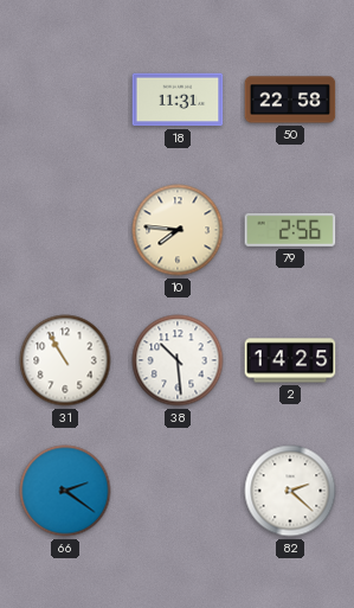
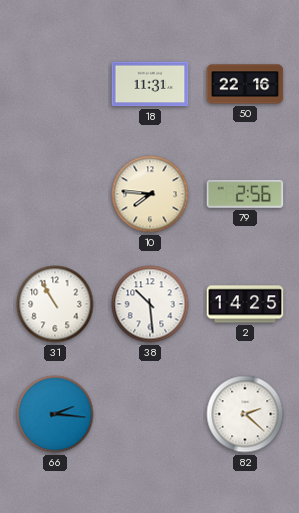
50: 22:58 -> 22:16
66: 2:21 -> 2:16
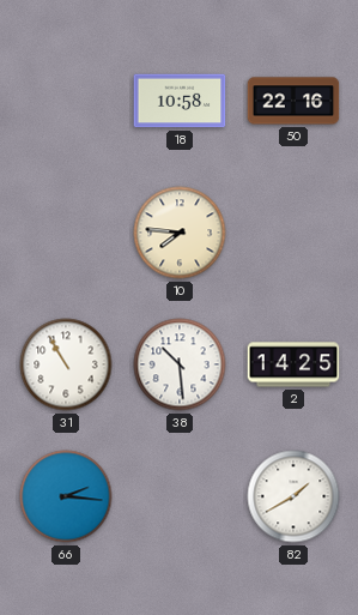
18: 11:31 -> 10:58
79: 2:56 -> none
82: 2:22 -> 1:40
